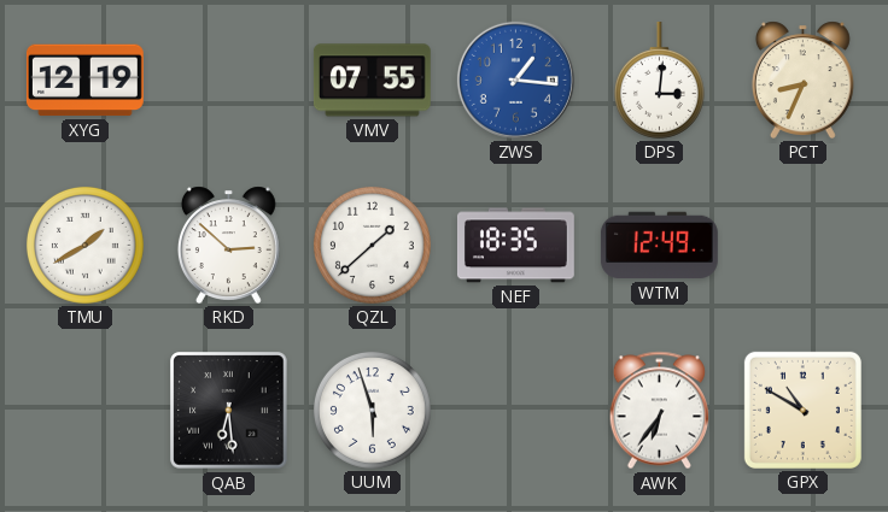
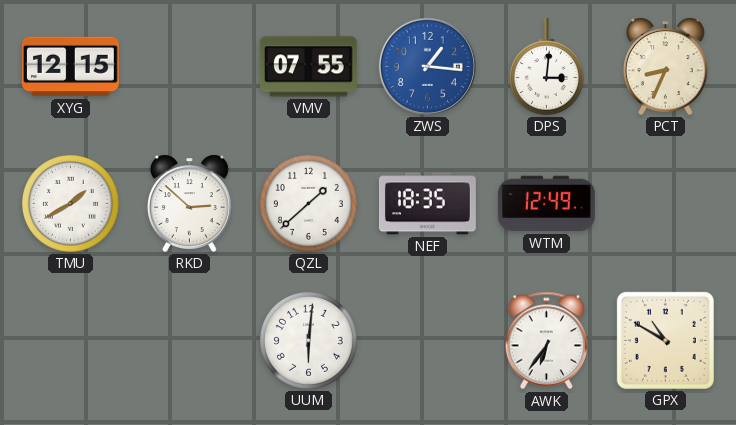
XYG: 12:19 -> 12:15
QAB: 6:29 -> none
UUM: 5:57 -> 6:01
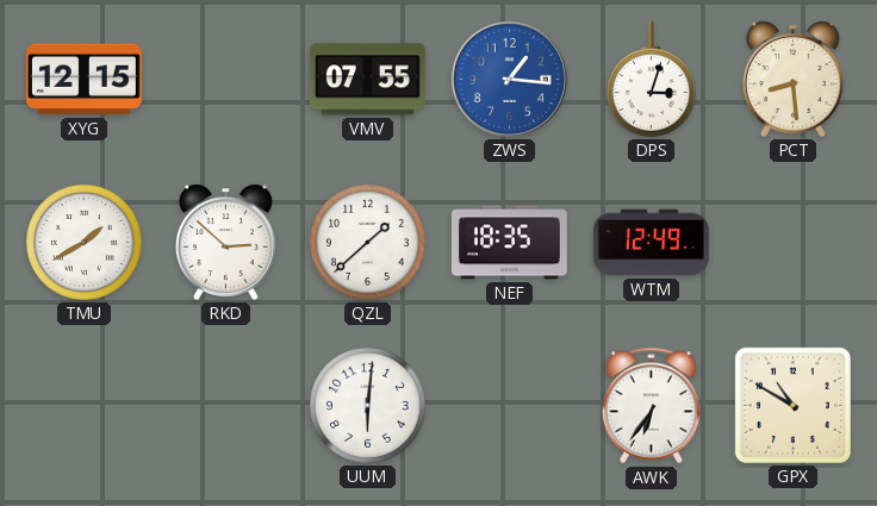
DPS: 3:01 -> 3:03
PCT: 8:34 -> 8:29
